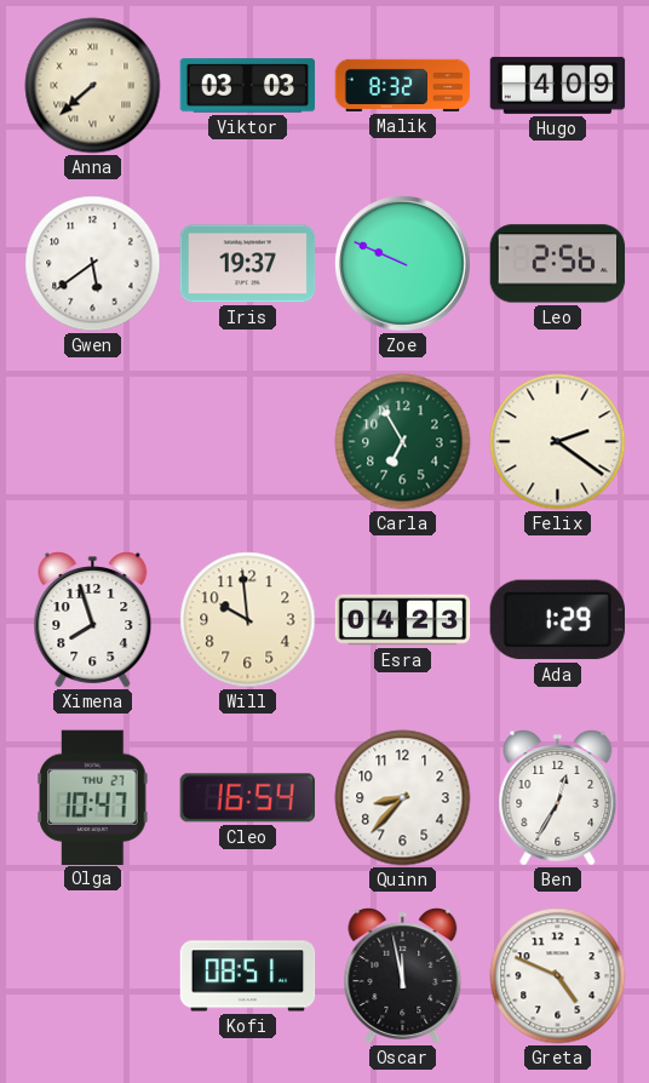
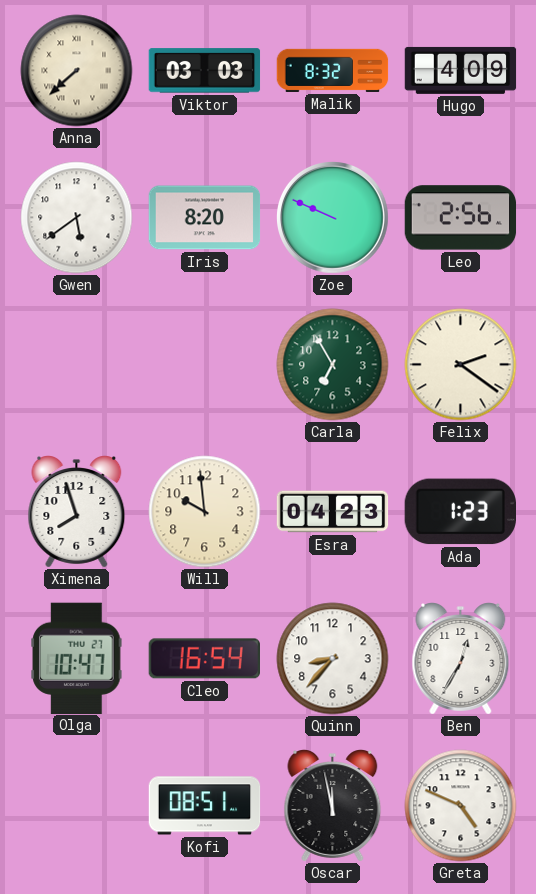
Iris: 19:37 -> 8:20
Ada: 1:29 -> 1:23
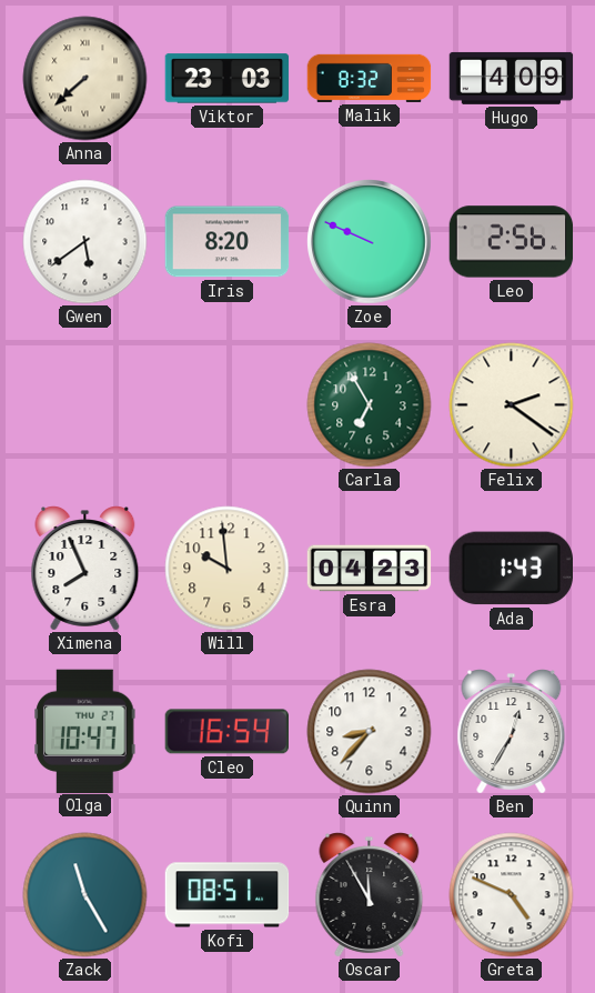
Viktor: 03:03 -> 23:03
Ximena: 7:57 -> 7:56
Ada: 1:23 -> 1:43
Zack: none -> 11:25
Oscar: 11:58 -> 11:55
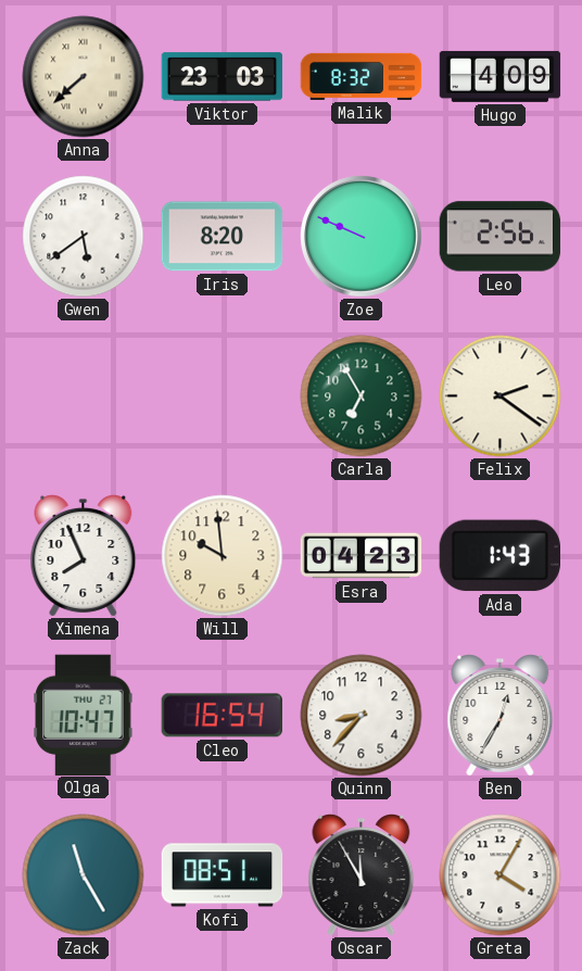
Greta: 4:49 -> 4:05
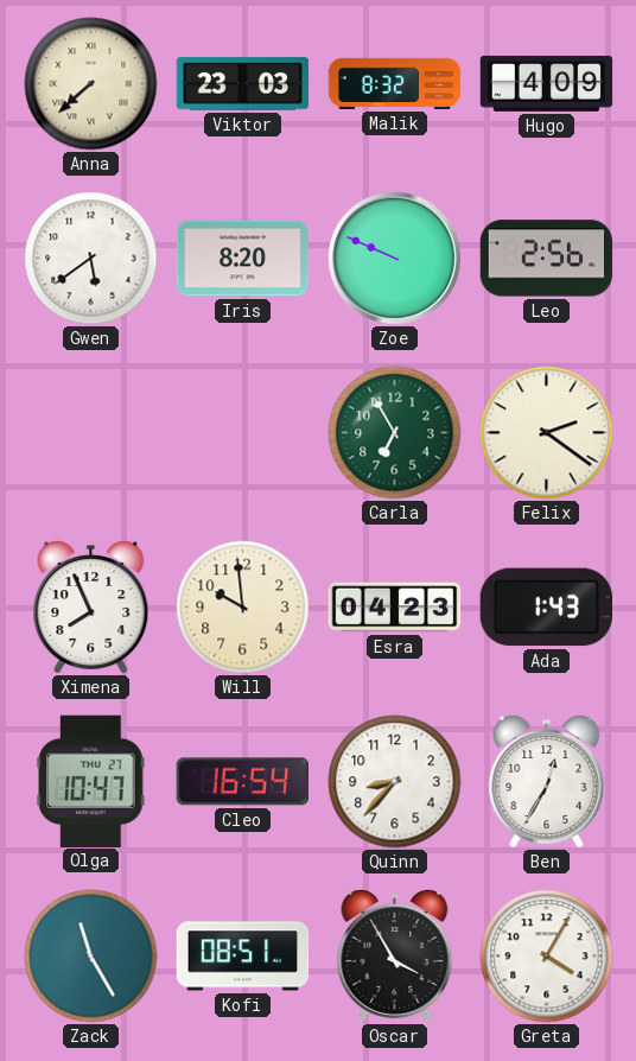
Oscar: 11:55 -> 3:55
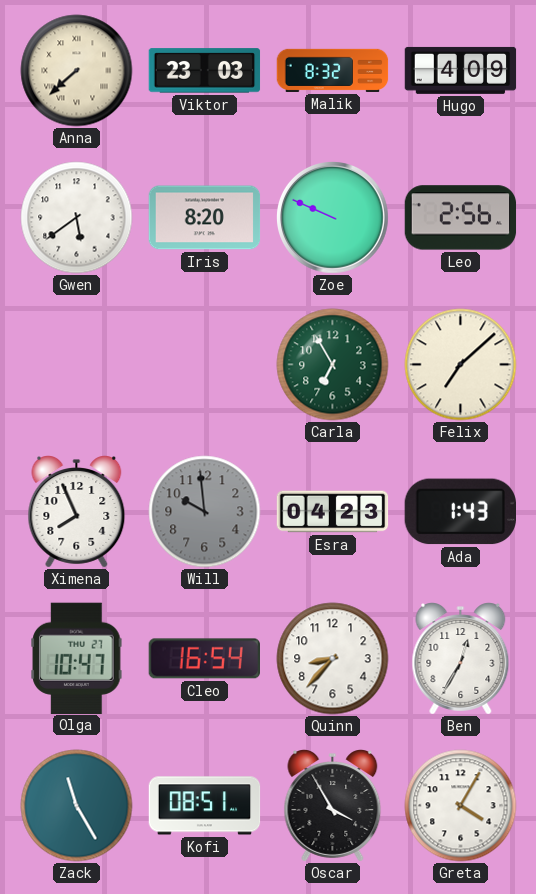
Felix: 2:21 -> 7:08
Will dial: cream -> grey
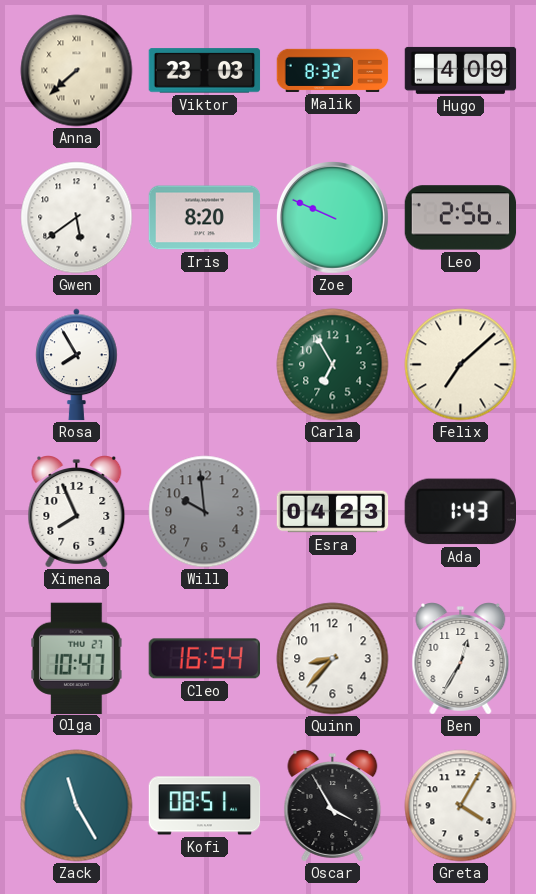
Rosa: none -> 7:55
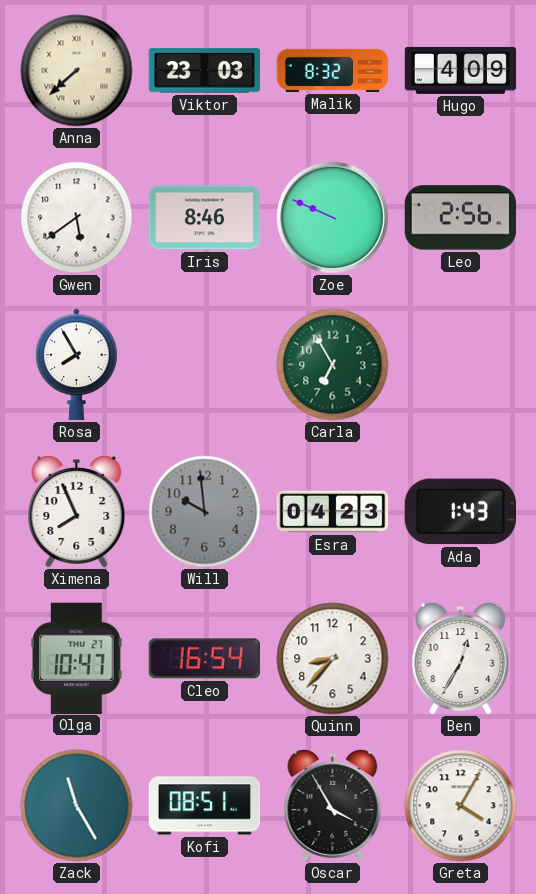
Iris: 8:20 -> 8:46
Felix: 7:08 -> none
